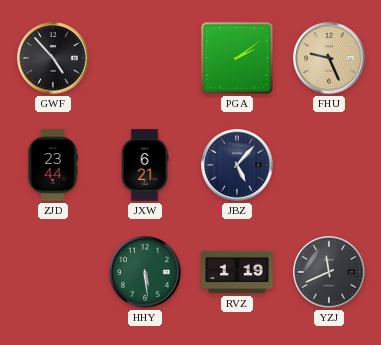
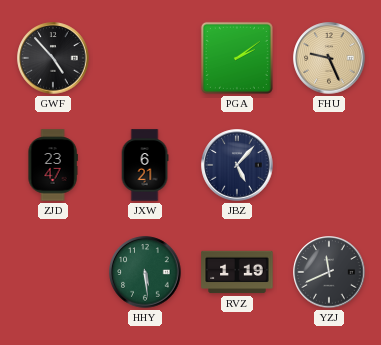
ZJD: 23:44 -> 23:47
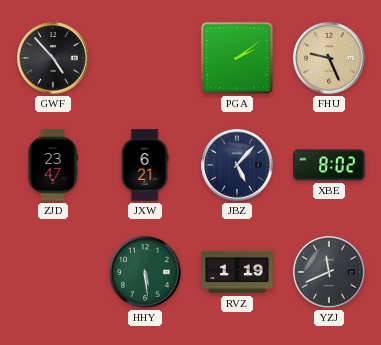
XBE: none -> 8:02
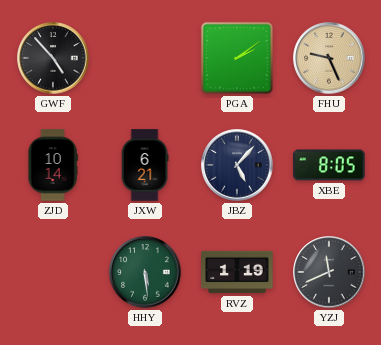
ZJD: 23:47 -> 10:14
XBE: 8:02 -> 8:05
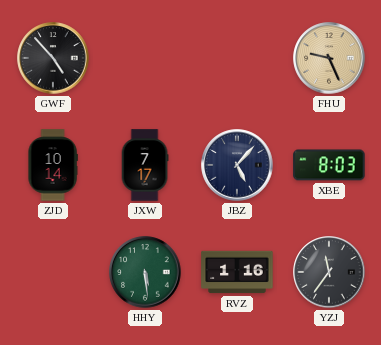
PGA: 2:09 -> none
JXW: 6:21 -> 7:17
XBE: 8:05 -> 8:03
RVZ: 1:19 -> 1:16
YZJ: 11:41 -> 11:36
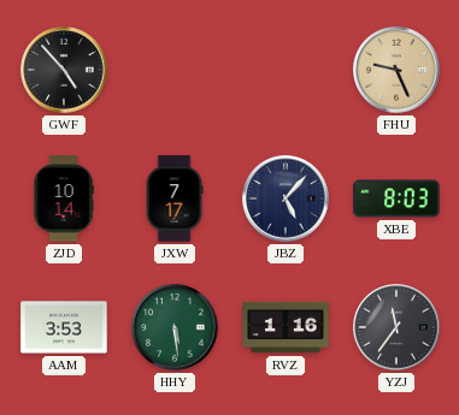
AAM: none -> 3:53
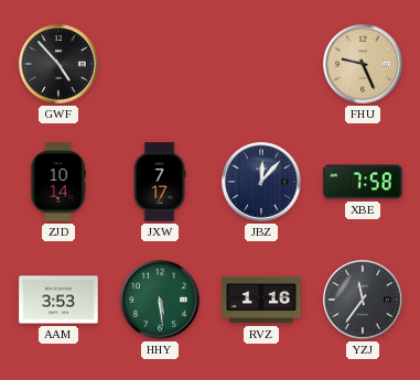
JBZ: 5:07 -> 12:07
XBE: 8:03 -> 7:58
